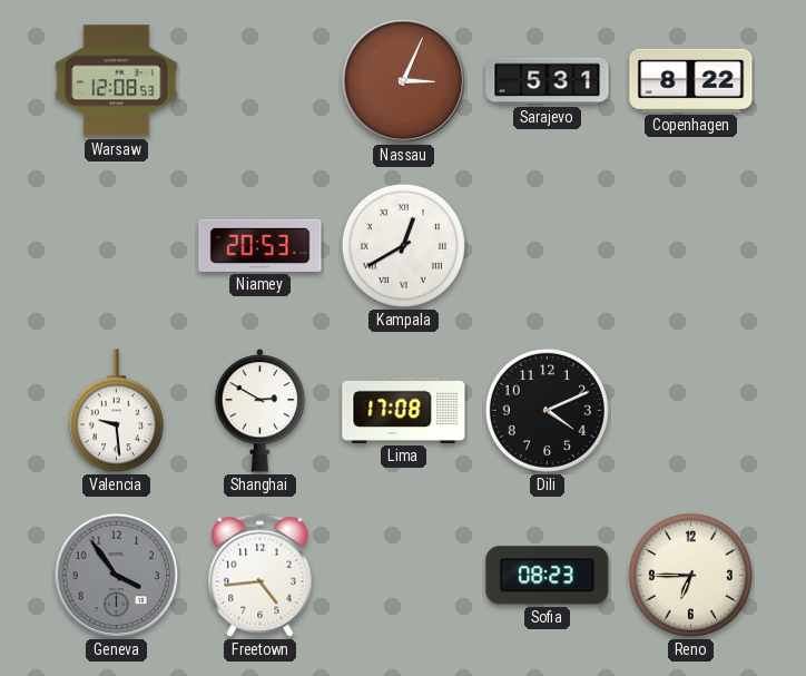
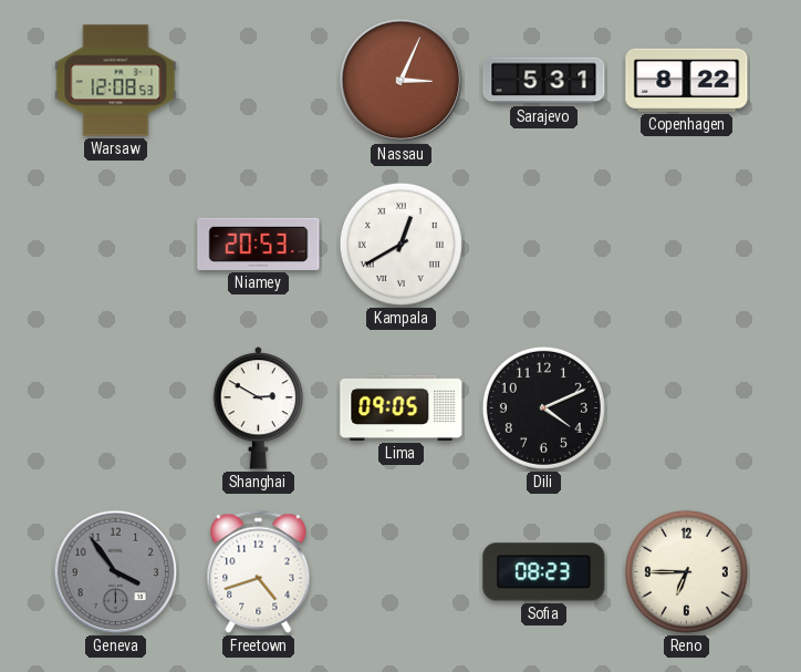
Valencia: 9:29 -> none
Lima: 17:08 -> 09:05
Freetown: 4:44 -> 4:42
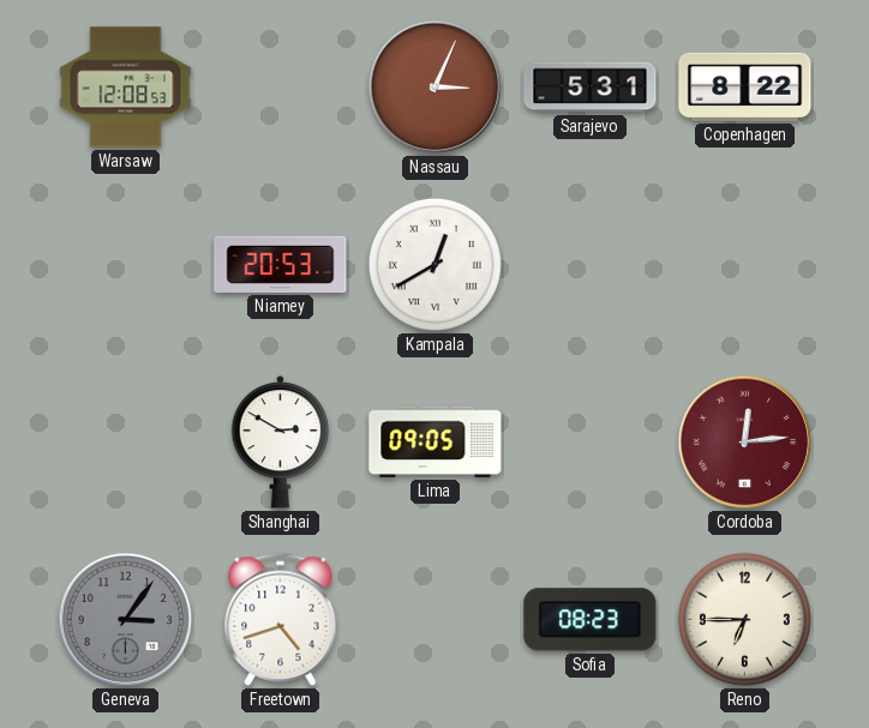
Dili: 4:11 -> none
Cordoba: none -> 12:14
Geneva: 3:54 -> 3:06
